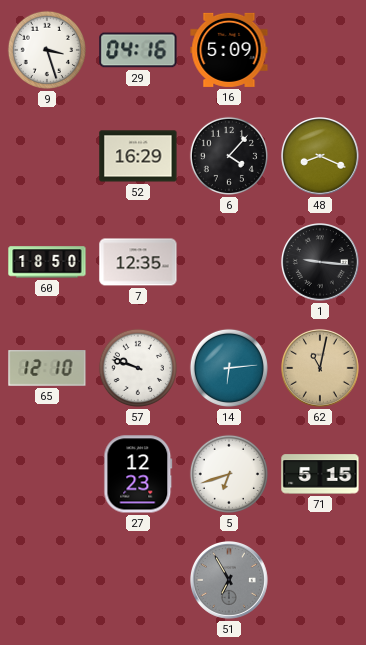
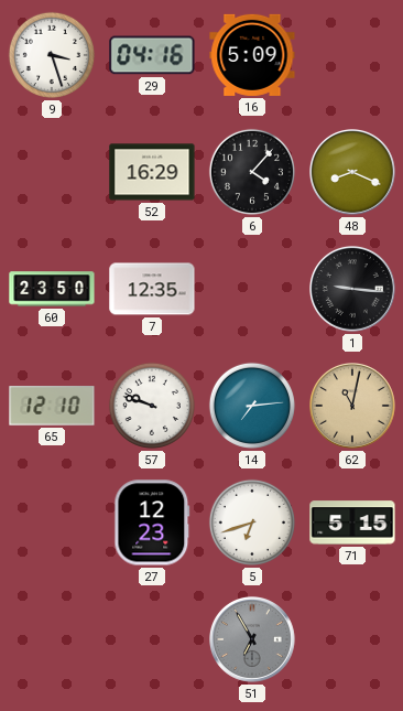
60: 18:50 -> 23:50
14: 6:14 -> 7:14
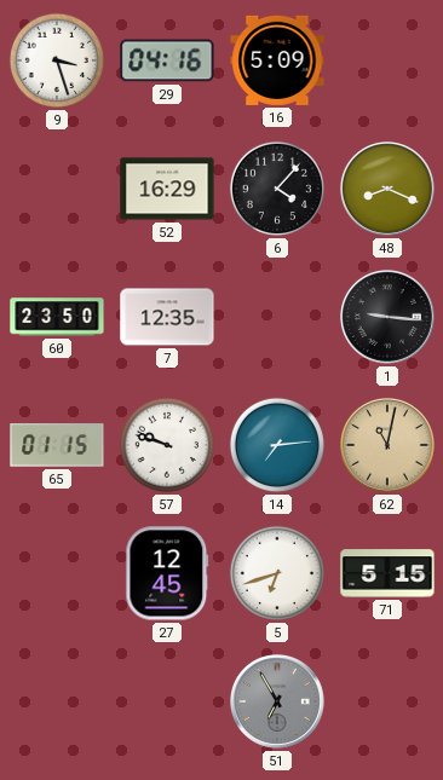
65: 12:10 -> 01:15
27: 12:23 -> 12:45
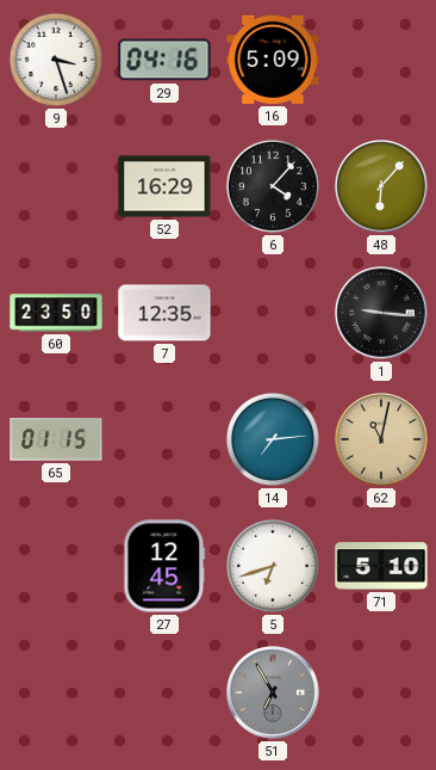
48: 8:19 -> 6:07
57: 9:48 -> none
71: 5:15 -> 5:10
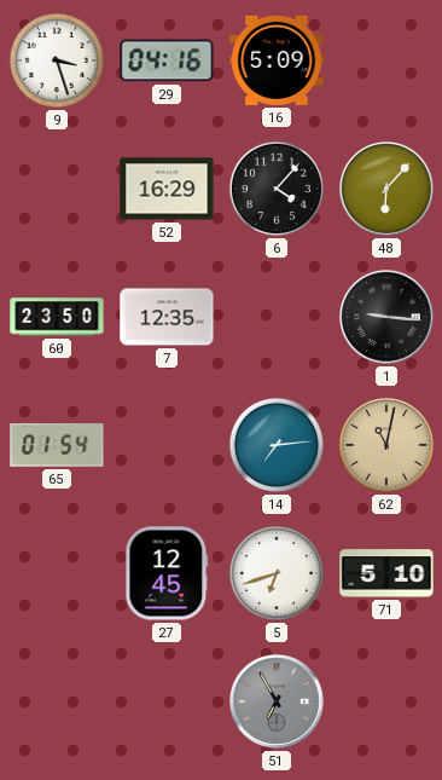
65: 01:15 -> 01:54
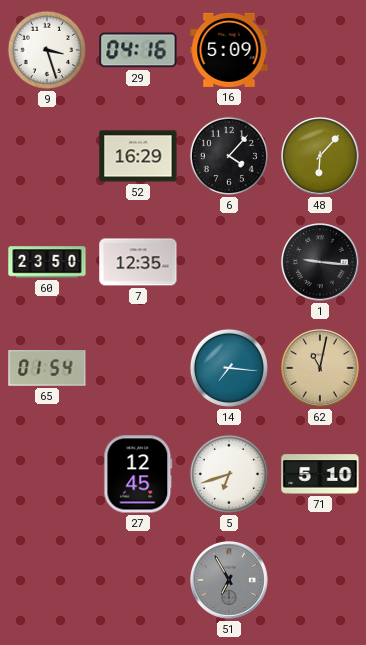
14: 7:14 -> 7:16
